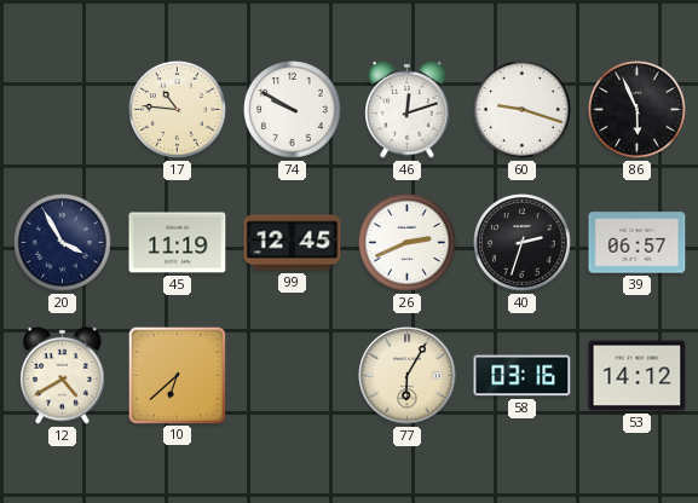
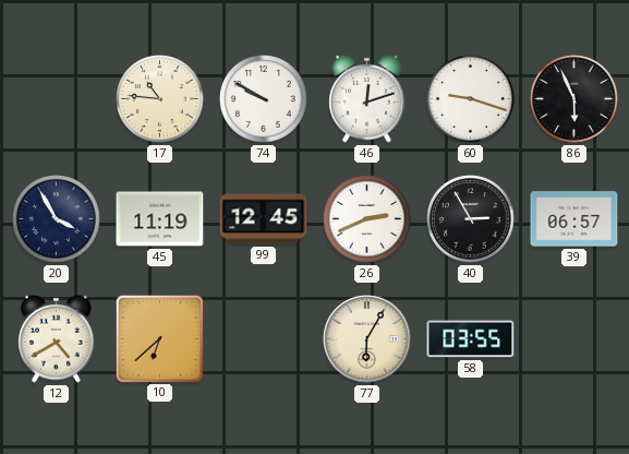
40: 2:33 -> 2:55
58: 03:16 -> 03:55
53: 14:12 -> none
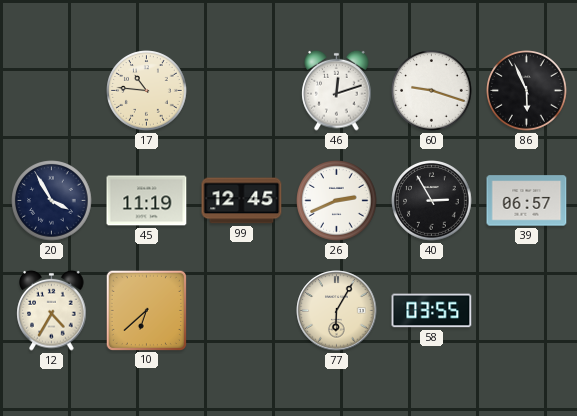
74: 9:50 -> none
12: 4:40 -> 4:35
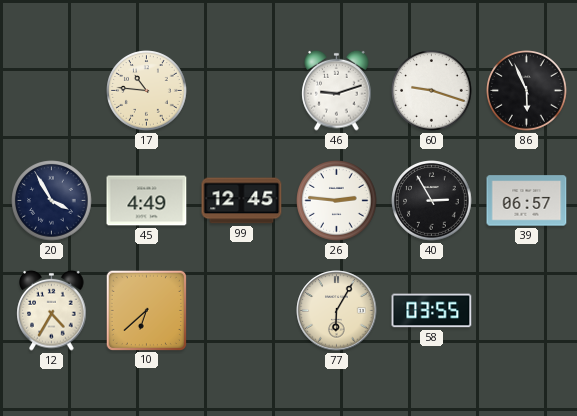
46: 12:12 -> 9:12
45: 11:19 -> 4:49
26: 2:41 -> 2:46
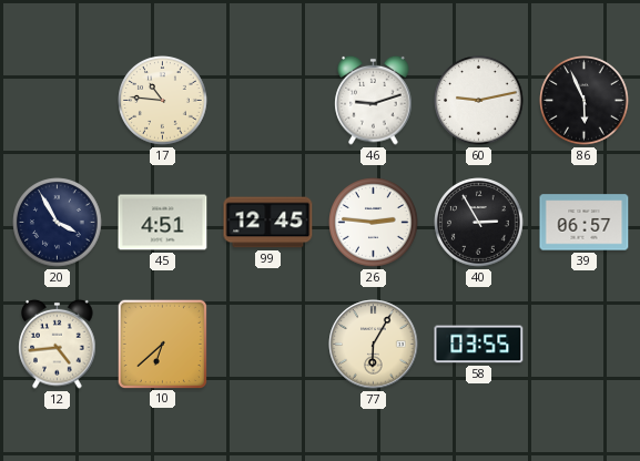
60: 9:18 -> 9:13
45: 4:49 -> 4:51
12: 4:35 -> 4:44
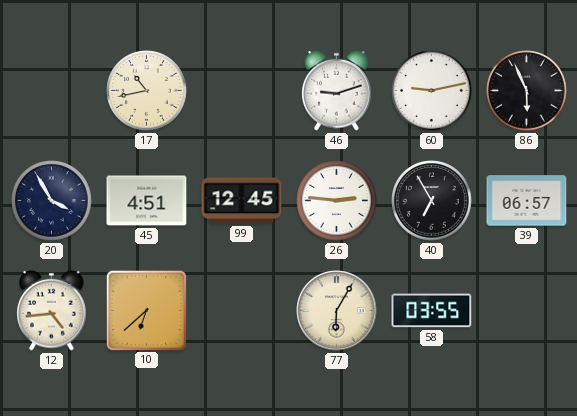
17: 10:46 -> 10:43
40: 2:55 -> 6:55
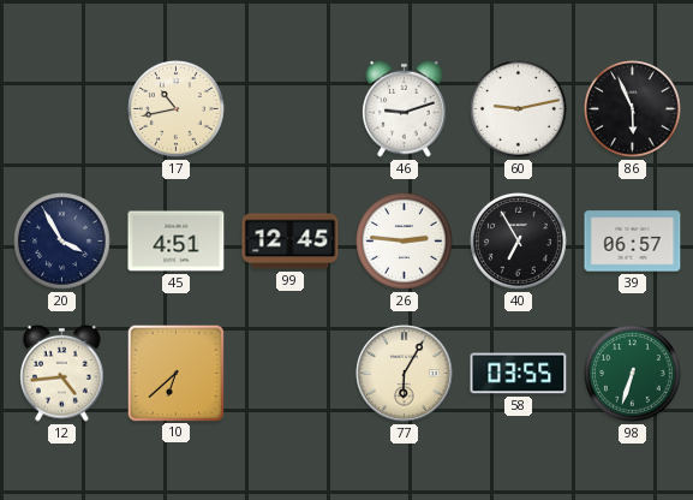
98: none -> 6:33
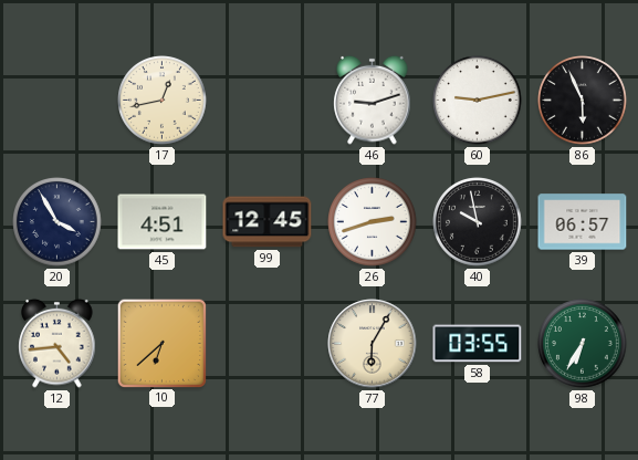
17: 10:43 -> 12:43
26: 2:46 -> 2:42
40: 6:55 -> 9:58
98: 6:33 -> 6:35
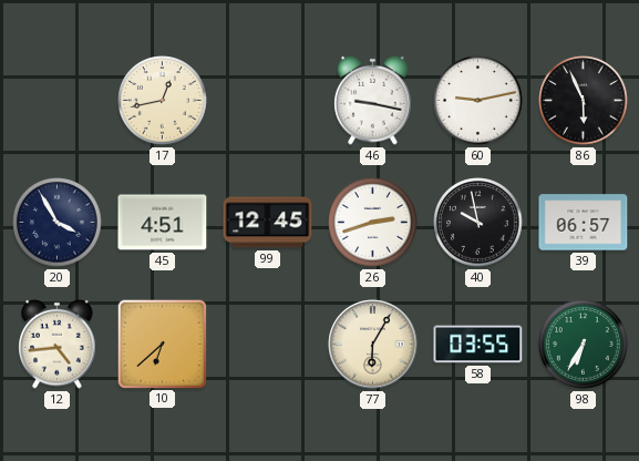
46: 9:12 -> 9:17
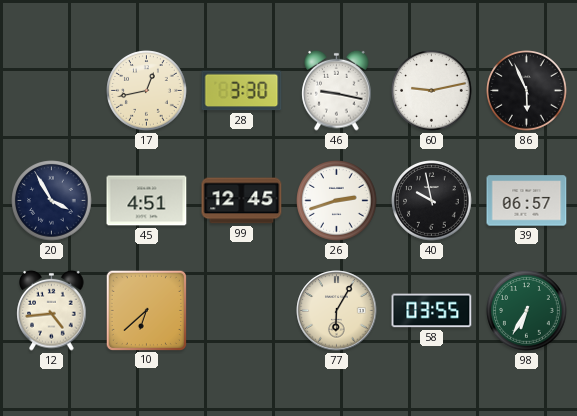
28: none -> 3:30
